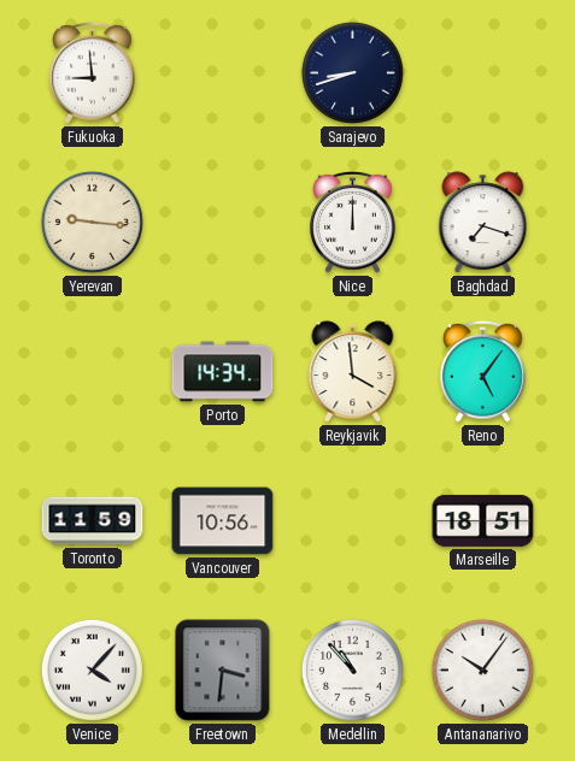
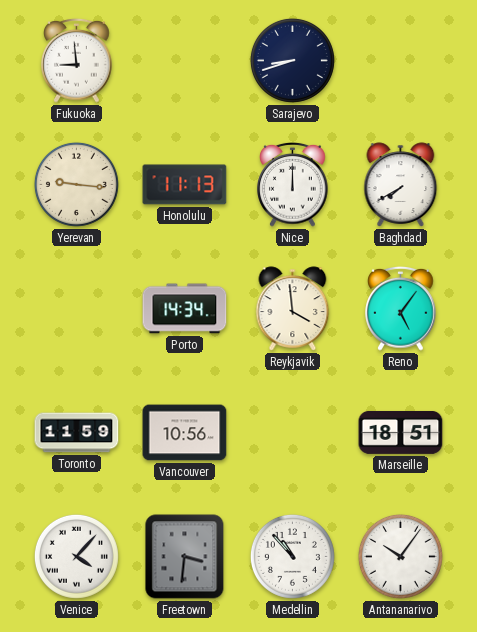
Honolulu: none -> 11:13
Baghdad: 7:18 -> 7:40
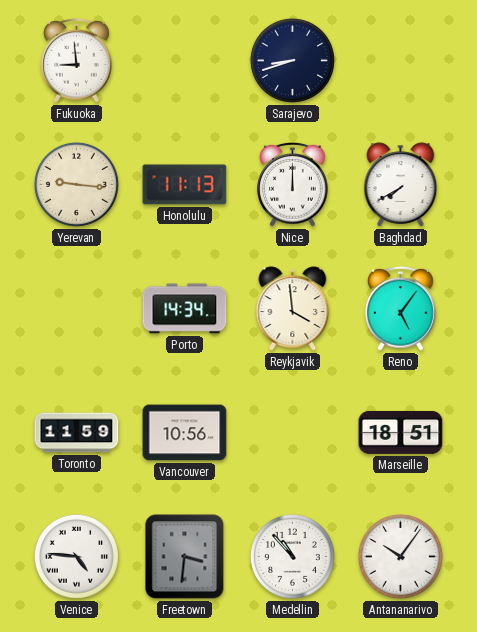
Venice: 4:07 -> 4:46
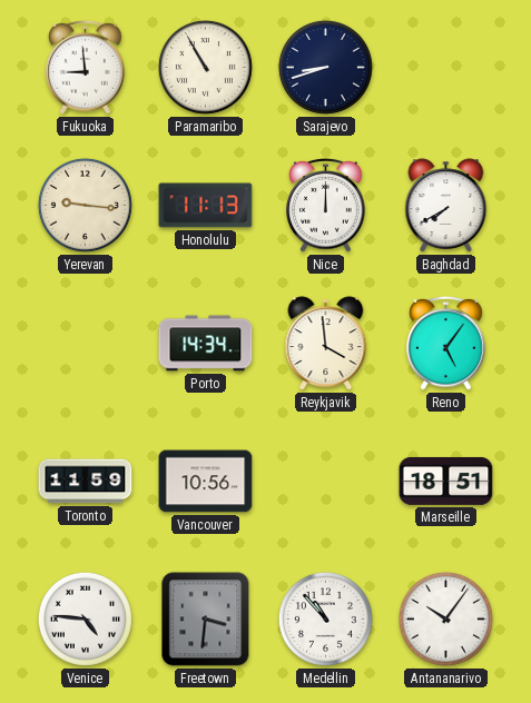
Paramaribo: none -> 10:55
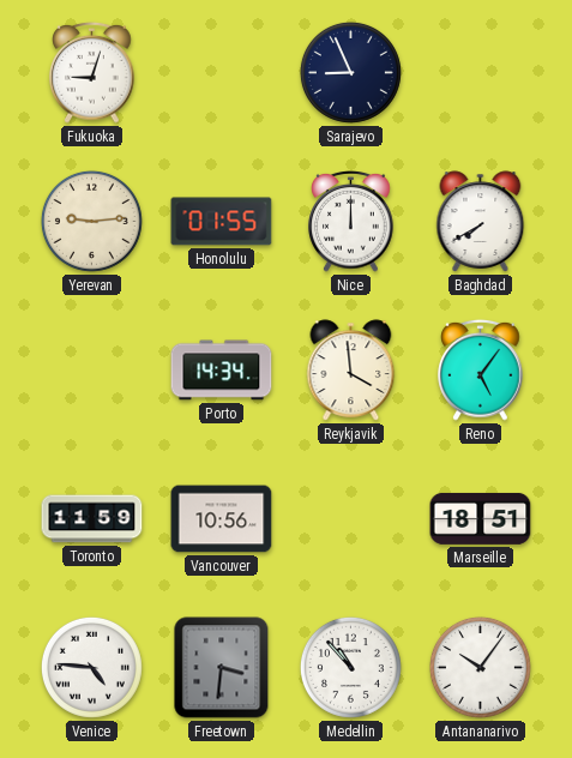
Fukuoka: 8:59 -> 9:03
Paramaribo: 10:55 -> none
Sarajevo: 8:42 -> 8:56
Yerevan: 9:16 -> 9:14
Honolulu: 11:13 -> 01:55
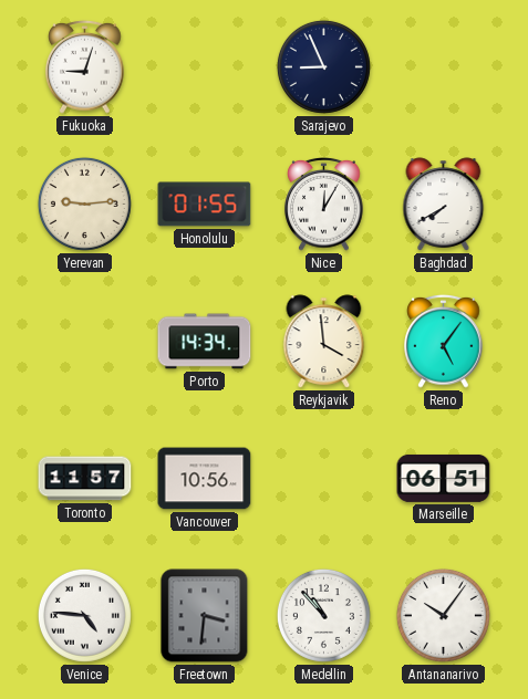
Nice: 12:00 -> 12:05
Toronto: 11:59 -> 11:57
Marseille: 18:51 -> 06:51
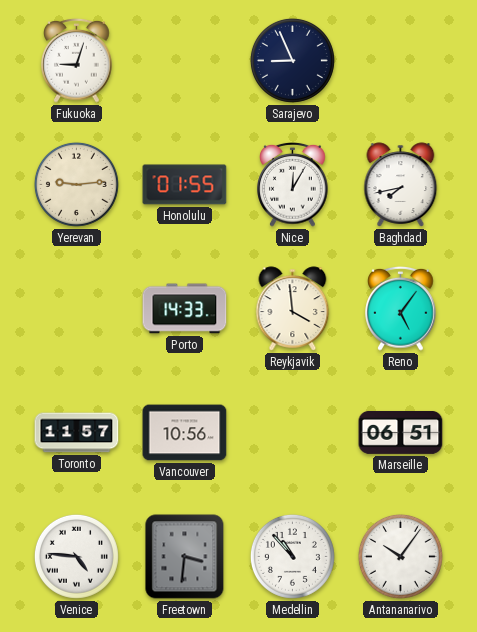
Baghdad: 7:40 -> 7:43
Porto: 14:34 -> 14:33
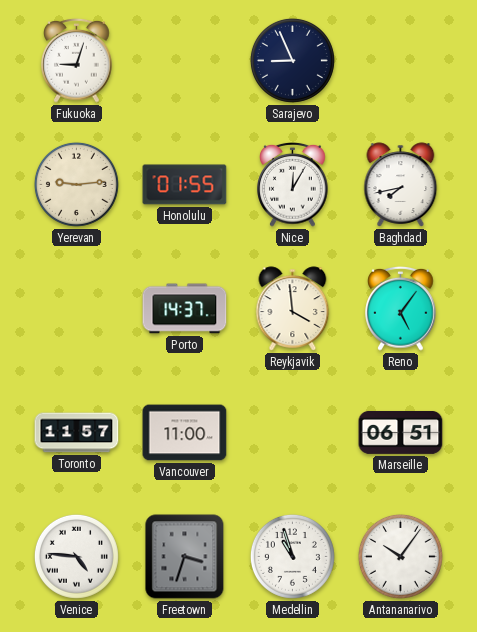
Porto: 14:33 -> 14:37
Vancouver: 10:56 -> 11:00
Freetown: 3:31 -> 3:33
Medellin: 10:53 -> 10:57
